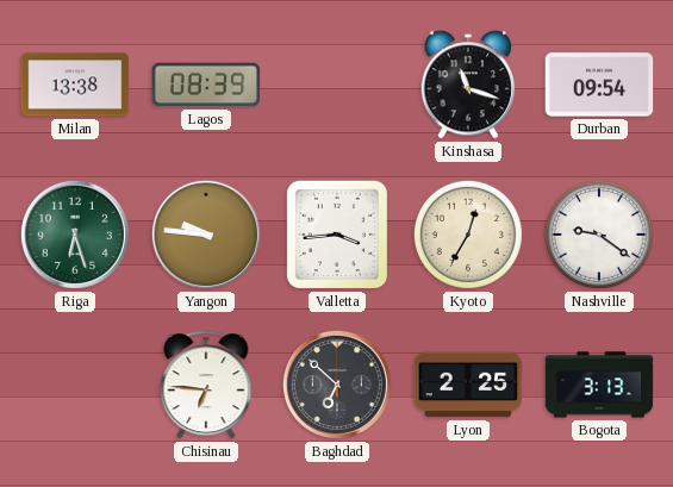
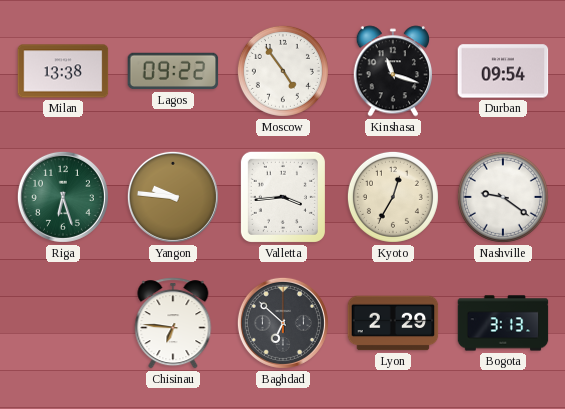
Lagos: 08:39 -> 09:22
Moscow: none -> 4:54
Lyon: 2:25 -> 2:29
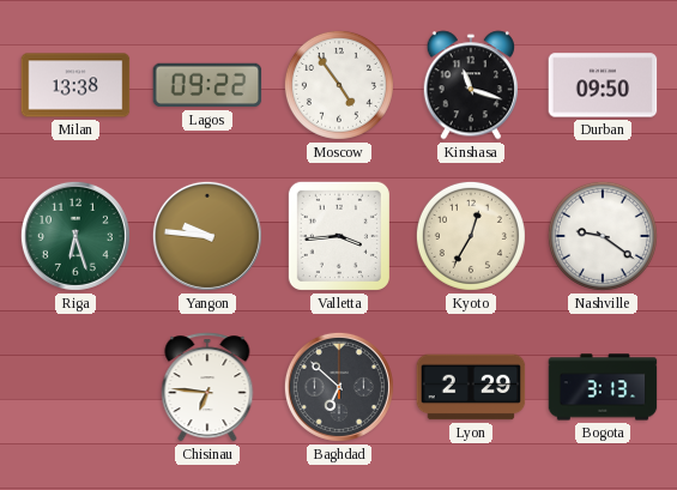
Durban: 09:54 -> 09:50
